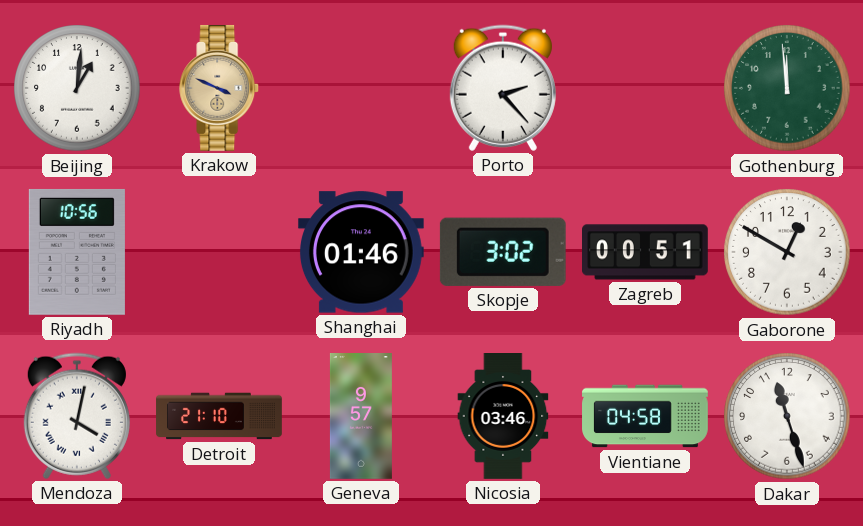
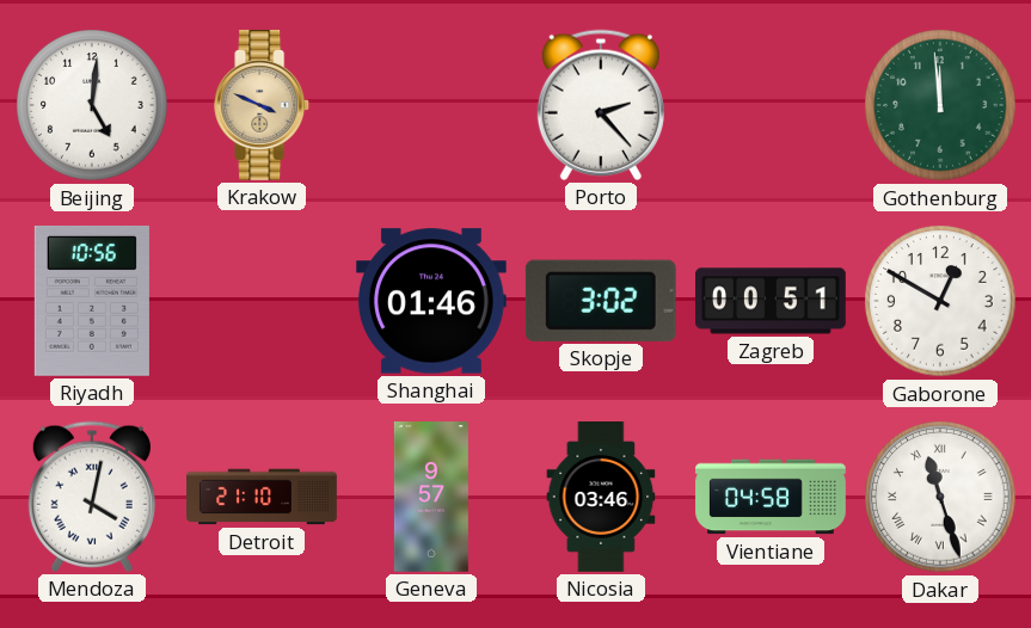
Beijing: 1:01 -> 5:01
Dakar numerals: Arabic -> Roman
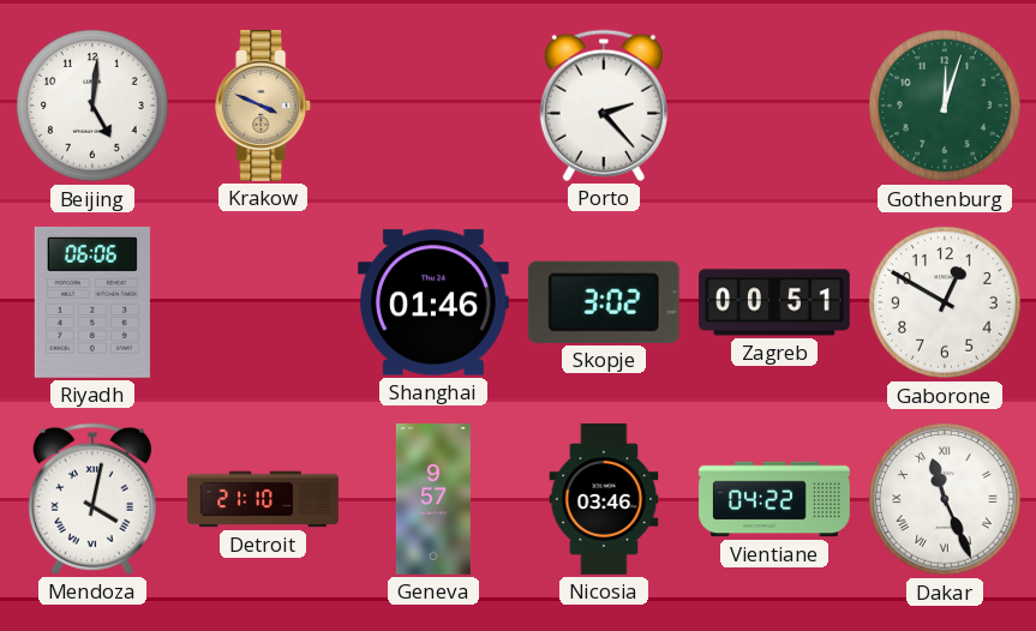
Gothenburg: 11:59 -> 12:03
Riyadh: 10:56 -> 06:06
Vientiane: 04:58 -> 04:22
Dakar: 11:27 -> 11:26
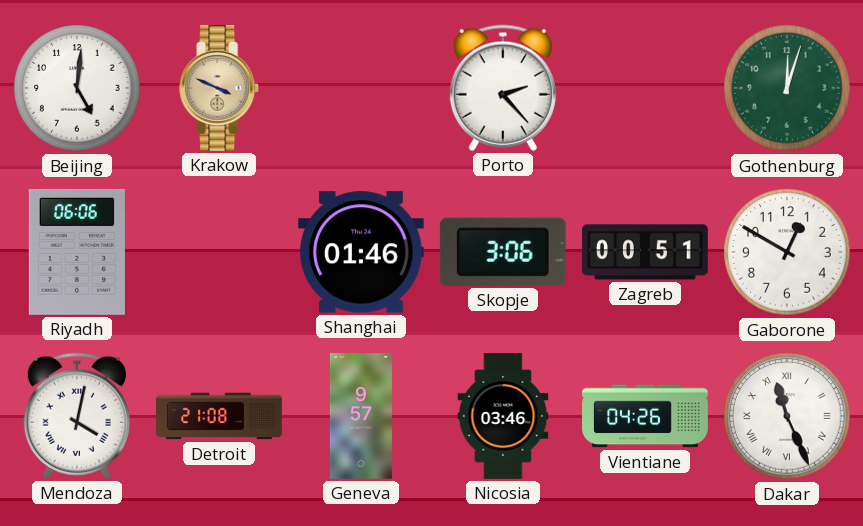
Skopje: 3:02 -> 3:06
Detroit: 21:10 -> 21:08
Vientiane: 04:22 -> 04:26
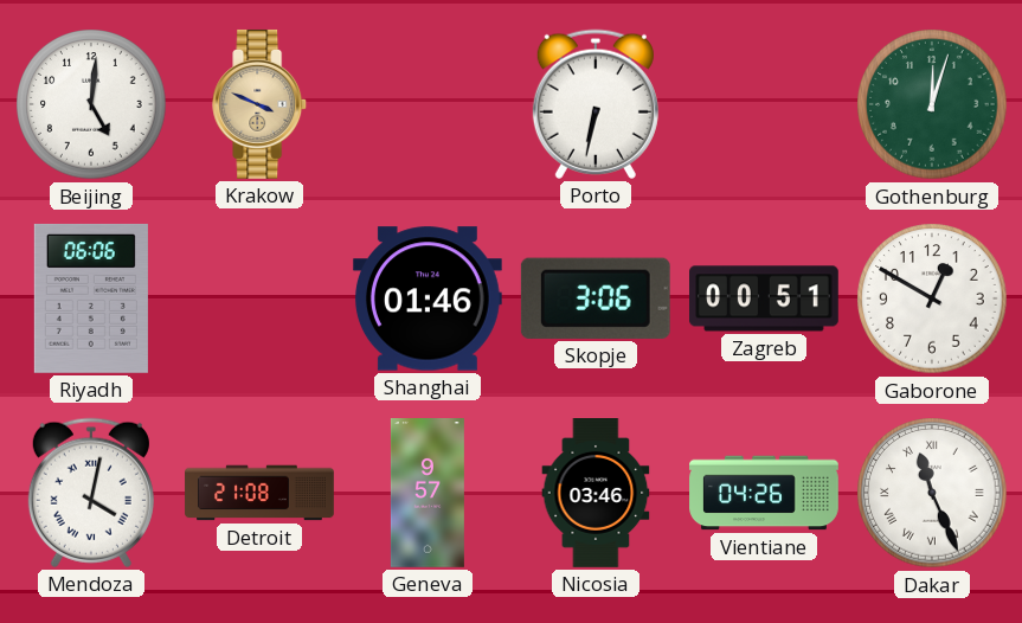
Porto: 2:23 -> 6:32
